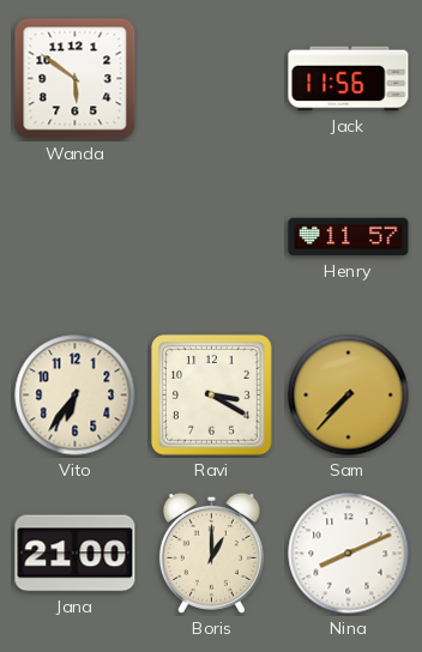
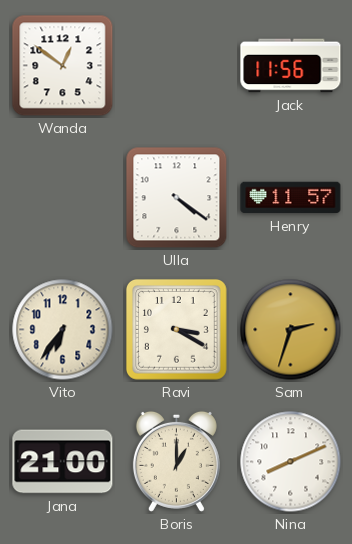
Wanda: 5:51 -> 12:51
Ulla: none -> 4:21
Sam: 7:37 -> 2:33
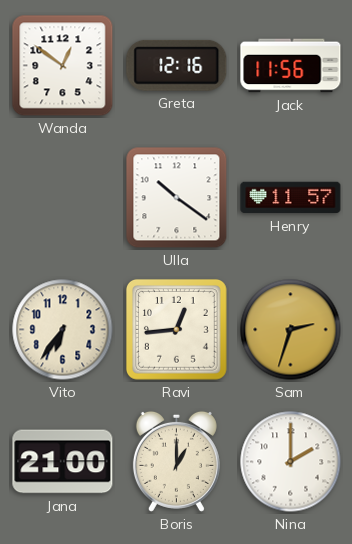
Greta: none -> 12:16
Ulla: 4:21 -> 10:21
Ravi: 3:20 -> 12:44
Nina: 8:11 -> 2:00
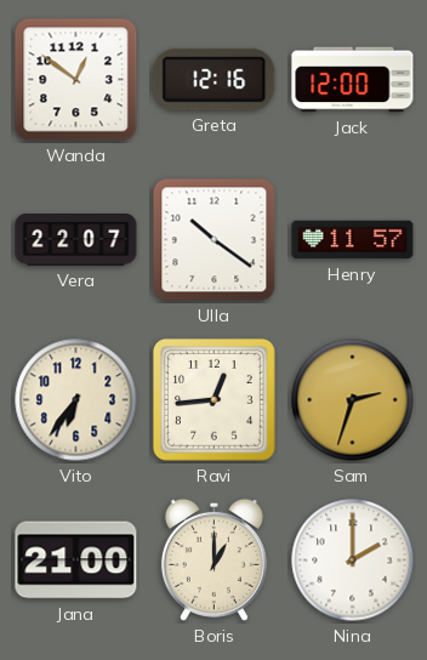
Jack: 11:56 -> 12:00
Vera: none -> 22:07
